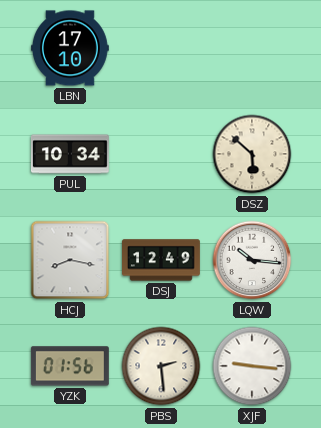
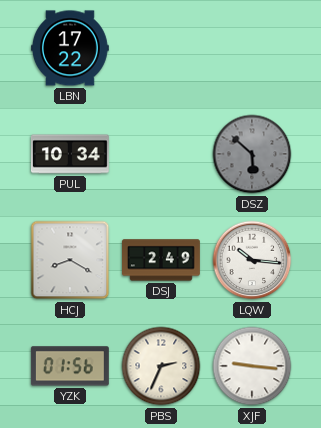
LBN: 17:10 -> 17:22
DSZ dial: cream -> grey
HCJ: 8:17 -> 8:20
DSJ: 12:49 -> 2:49
PBS: 2:29 -> 2:34
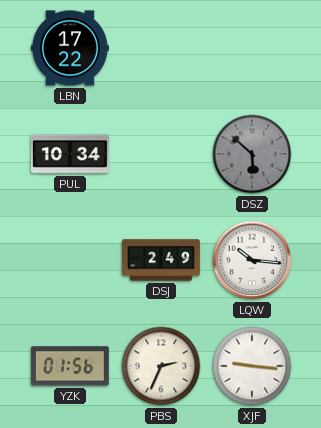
HCJ: 8:20 -> none
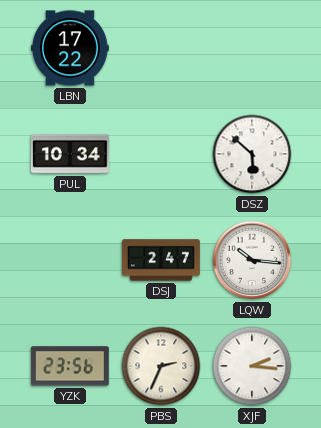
DSZ dial: grey -> white
DSJ: 2:49 -> 2:47
YZK: 01:56 -> 23:56
XJF: 9:16 -> 2:16
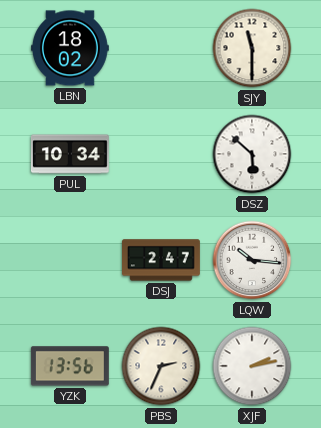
LBN: 17:22 -> 18:02
SJY: none -> 11:30
YZK: 23:56 -> 13:56
XJF: 2:16 -> 2:13
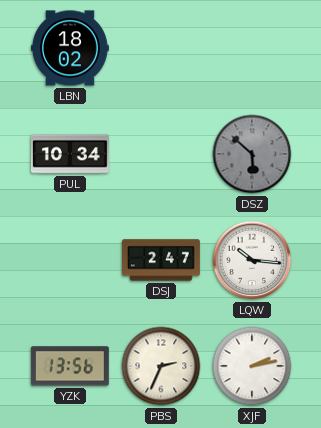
SJY: 11:30 -> none
DSZ dial: white -> grey
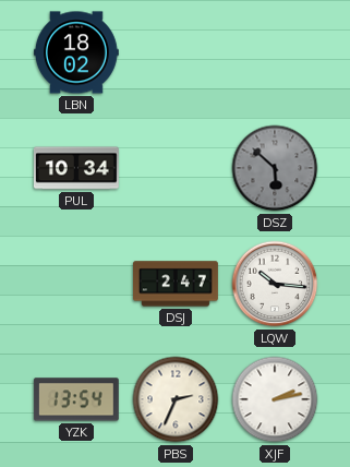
YZK: 13:56 -> 13:54
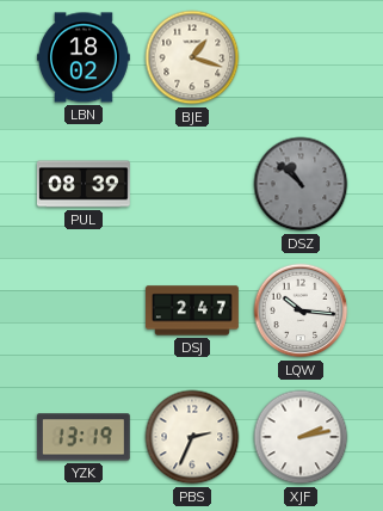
BJE: none -> 1:18
PUL: 10:34 -> 08:39
DSZ: 5:52 -> 10:52
YZK: 13:54 -> 13:19
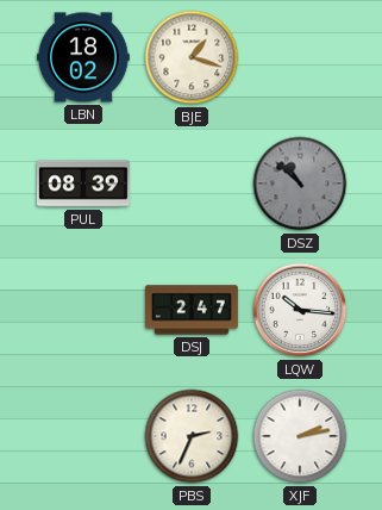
YZK: 13:19 -> none
